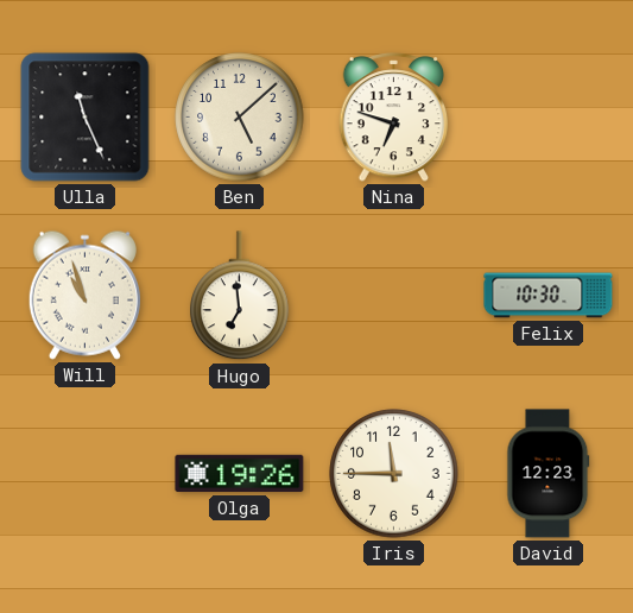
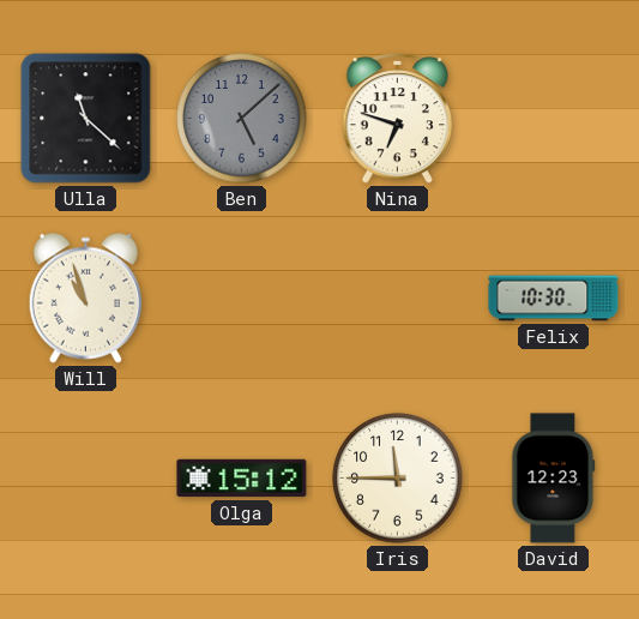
Ulla: 11:26 -> 11:22
Ben dial: cream -> grey
Hugo: 6:59 -> none
Olga: 19:26 -> 15:12
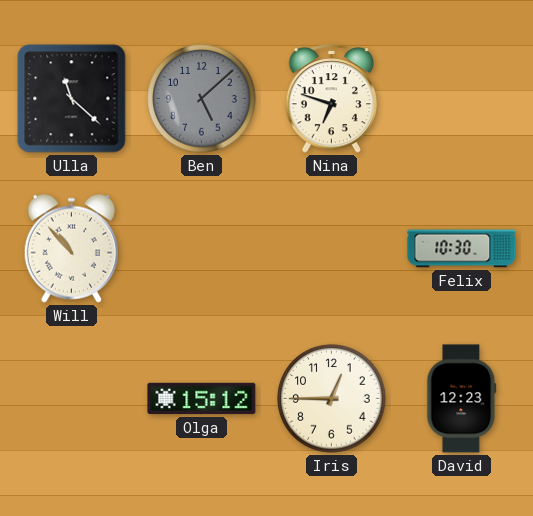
Will: 10:57 -> 10:53
Iris: 11:45 -> 12:45
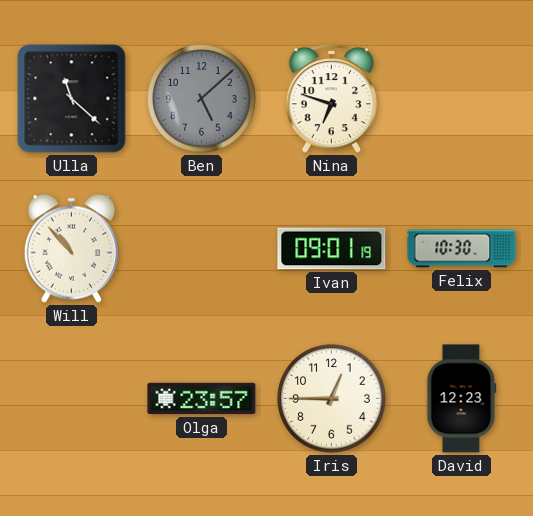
Ivan: none -> 09:01
Olga: 15:12 -> 23:57
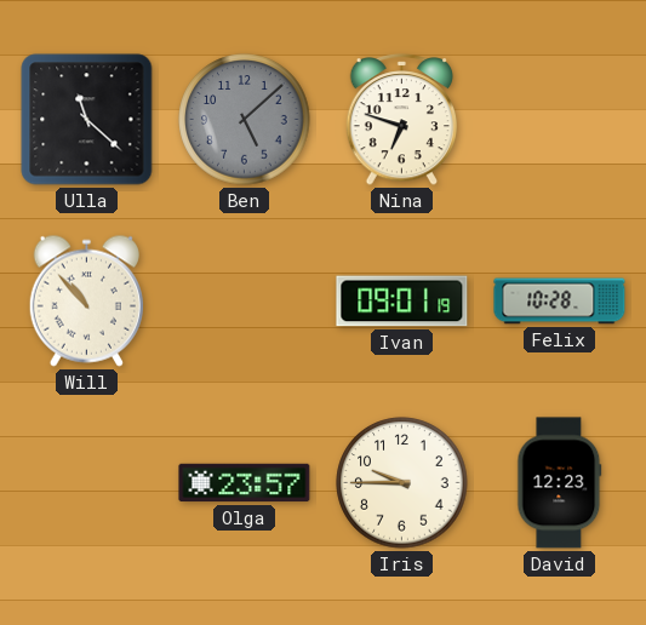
Felix: 10:30 -> 10:28
Iris: 12:45 -> 9:45
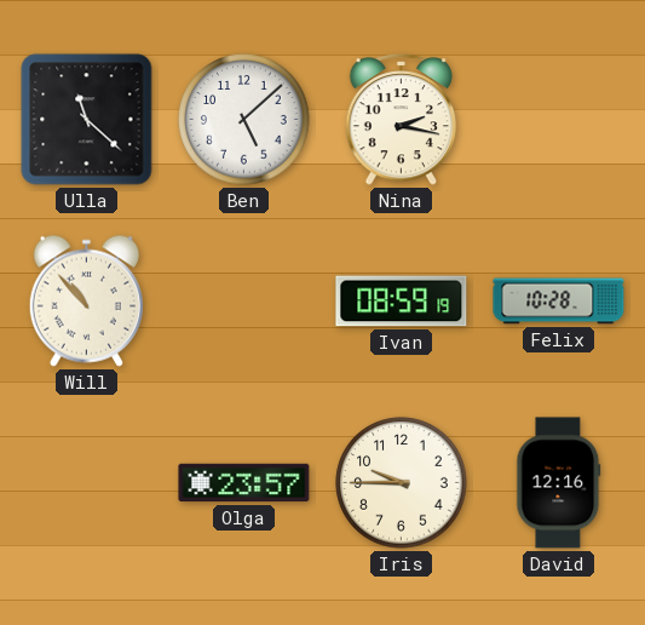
Ben dial: grey -> white
Nina: 6:48 -> 2:17
Ivan: 09:01 -> 08:59
David: 12:23 -> 12:16
